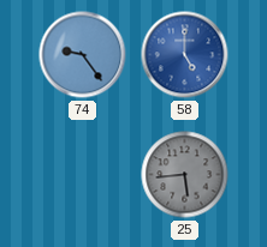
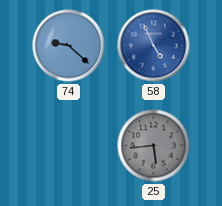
74: 9:24 -> 9:22
58: 5:00 -> 4:56
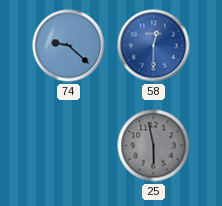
58: 4:56 -> 12:30
25: 5:44 -> 5:58
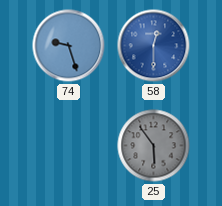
74: 9:22 -> 9:27
25: 5:58 -> 5:54
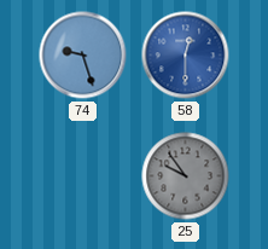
25: 5:54 -> 9:54
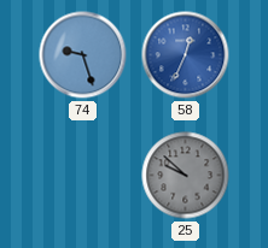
58: 12:30 -> 12:34
25: 9:54 -> 9:52
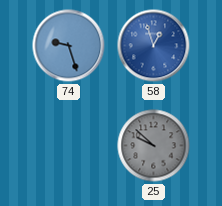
58: 12:34 -> 12:57
